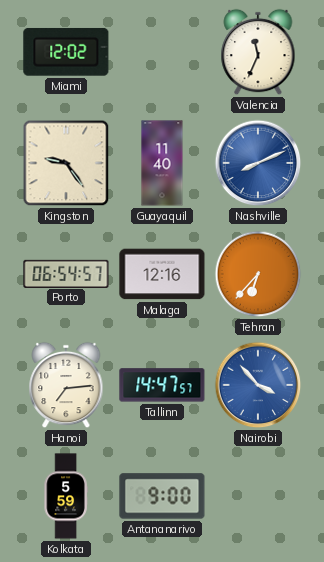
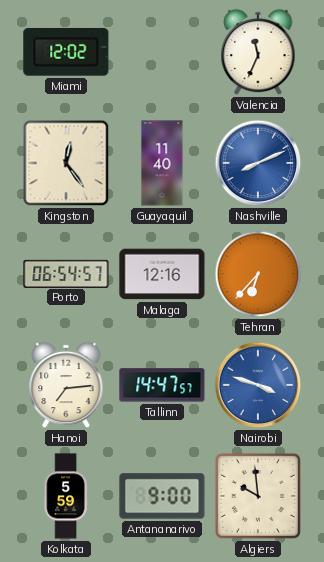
Kingston: 9:24 -> 12:24
Nairobi: 3:53 -> 3:48
Algiers: none -> 9:59
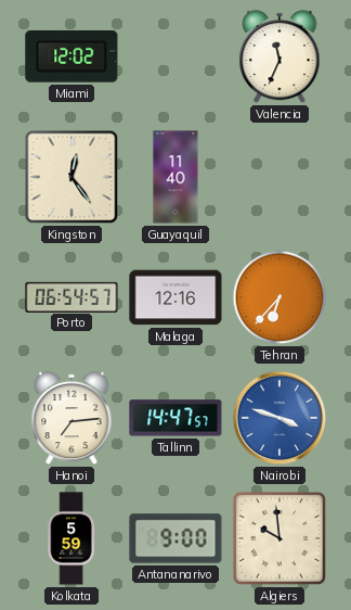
Nashville: 8:11 -> none
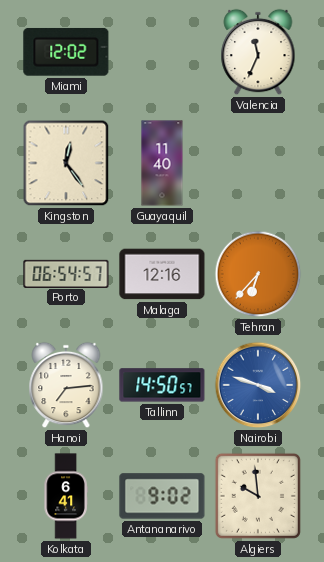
Tallinn: 14:47 -> 14:50
Kolkata: 5:59 -> 6:41
Antananarivo: 9:00 -> 9:02
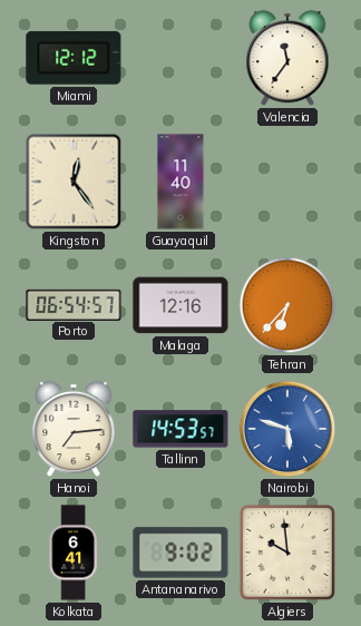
Miami: 12:02 -> 12:12
Valencia: 11:34 -> 11:36
Tallinn: 14:50 -> 14:53
Nairobi: 3:48 -> 5:48
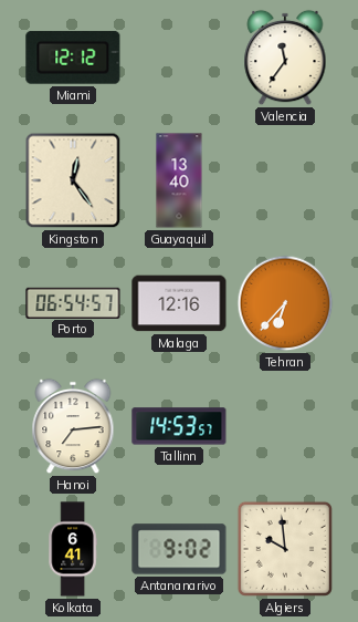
Guayaquil: 11:40 -> 13:40
Nairobi: 5:48 -> none
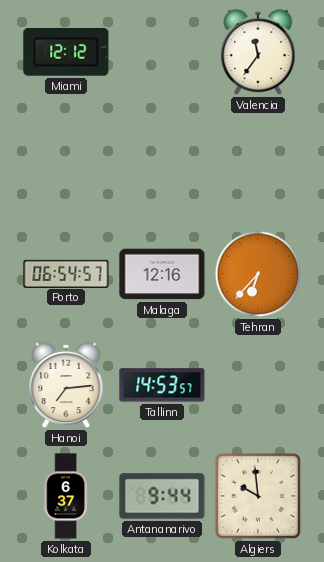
Kingston: 12:24 -> none
Guayaquil: 13:40 -> none
Kolkata: 6:41 -> 6:37
Antananarivo: 9:02 -> 9:44
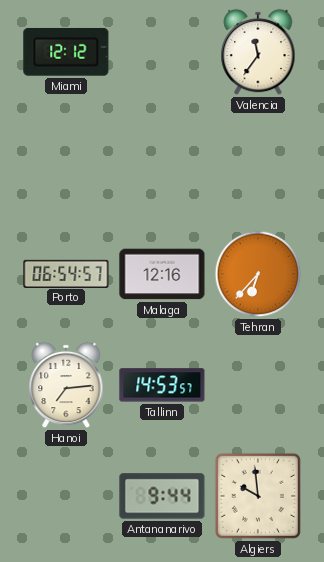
Kolkata: 6:37 -> none
